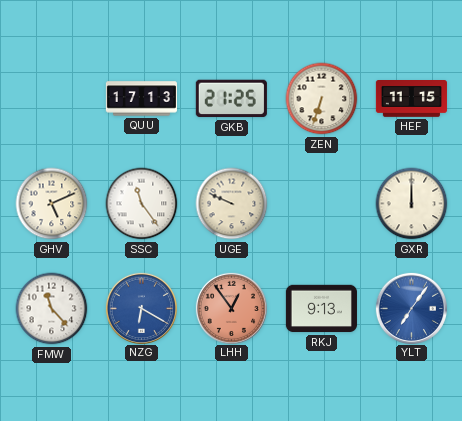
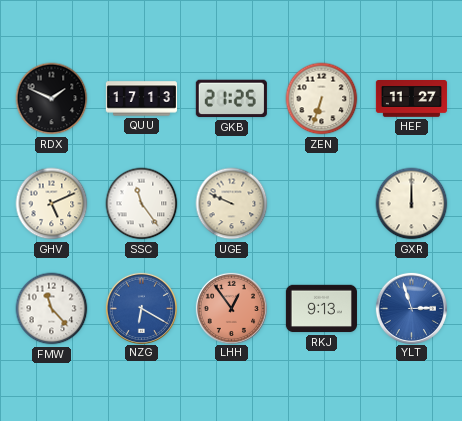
RDX: none -> 1:49
HEF: 11:15 -> 11:27
YLT: 7:06 -> 2:57
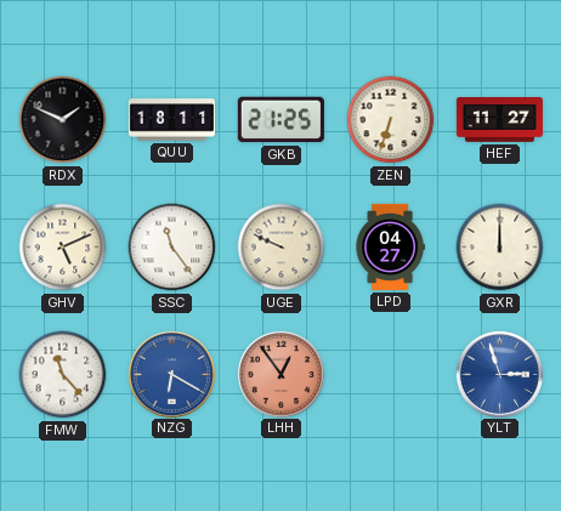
QUU: 17:13 -> 18:11
LPD: none -> 04:27
RKJ: 9:13 -> none
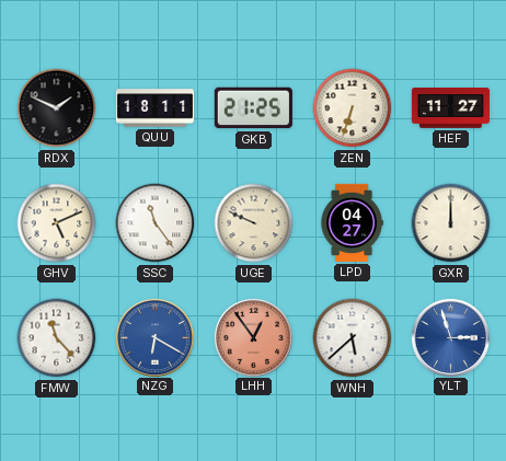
WNH: none -> 5:38
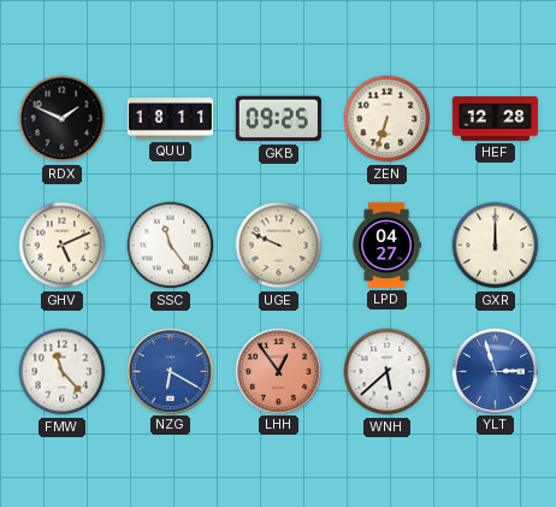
GKB: 21:25 -> 09:25
HEF: 11:27 -> 12:28
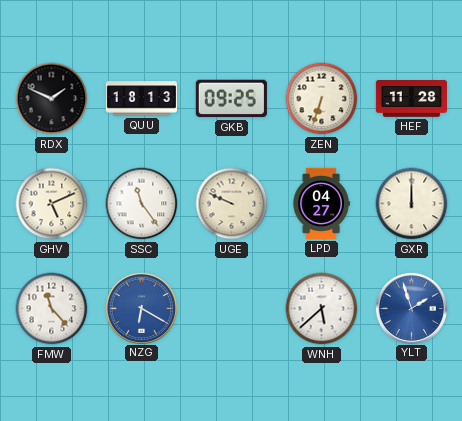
QUU: 18:11 -> 18:13
HEF: 12:28 -> 11:28
LHH: 12:54 -> none
YLT: 2:57 -> 1:57
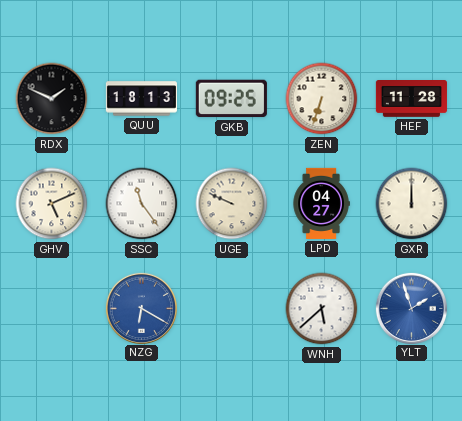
FMW: 11:23 -> none
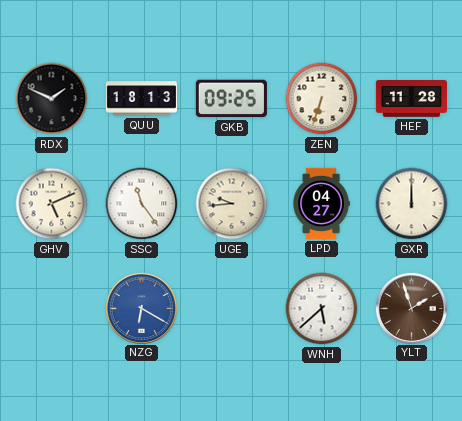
UGE: 9:49 -> 9:44
YLT dial: blue -> brown
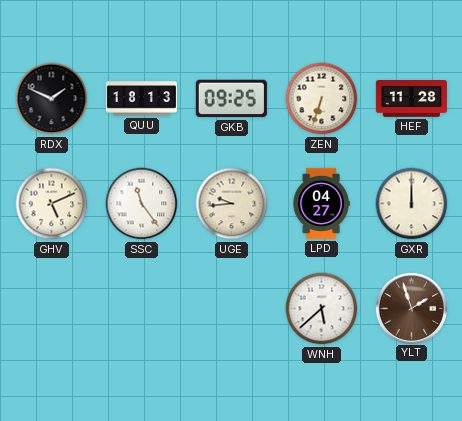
NZG: 6:20 -> none
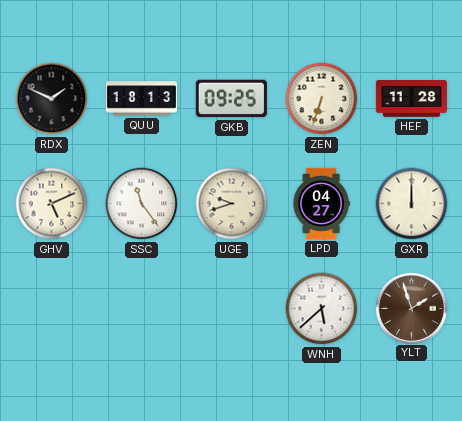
UGE: 9:44 -> 9:42
